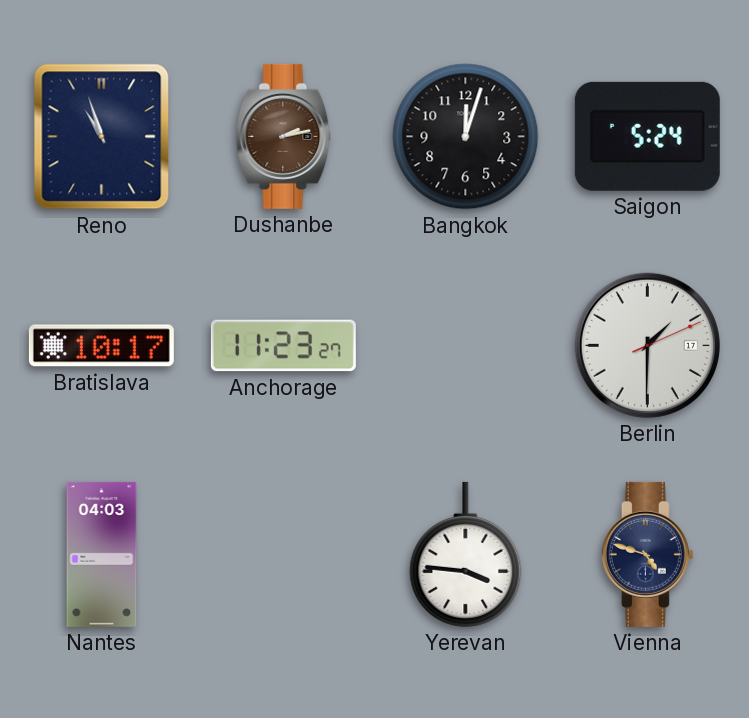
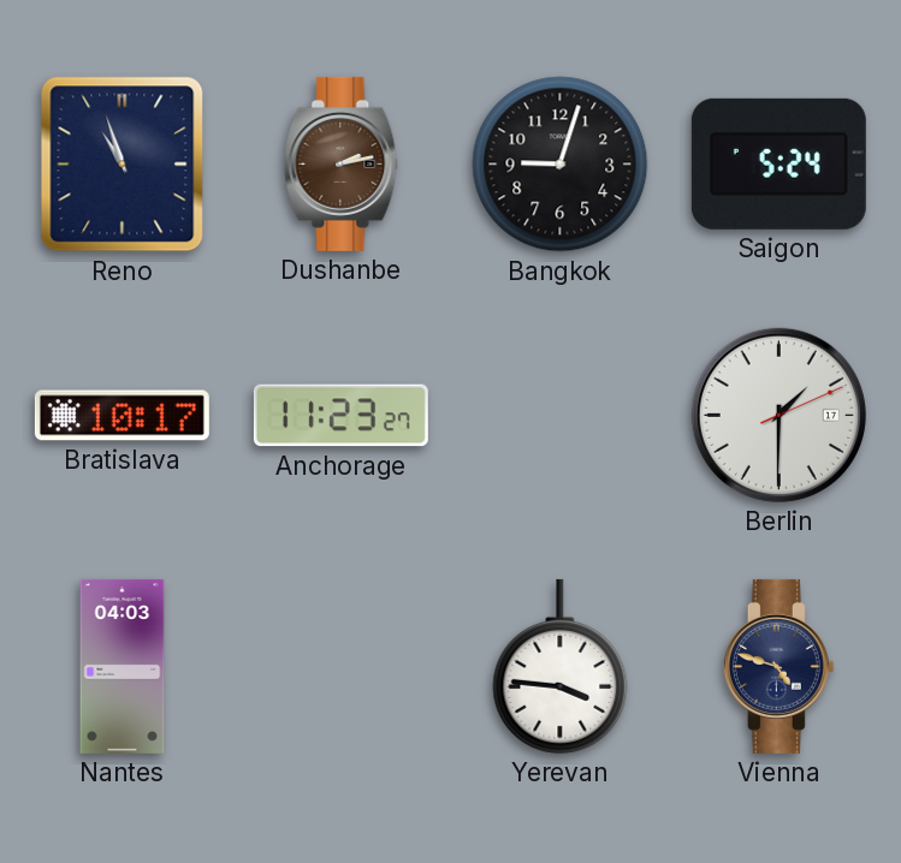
Bangkok: 12:03 -> 9:03
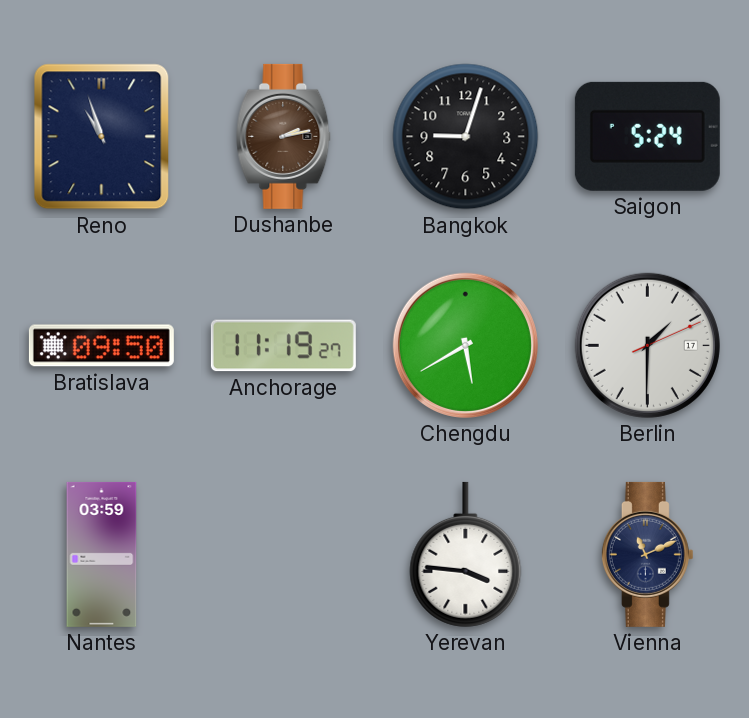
Bratislava: 10:17 -> 09:50
Anchorage: 11:23 -> 11:19
Chengdu: none -> 5:40
Nantes: 04:03 -> 03:59
Vienna: 4:48 -> 11:11
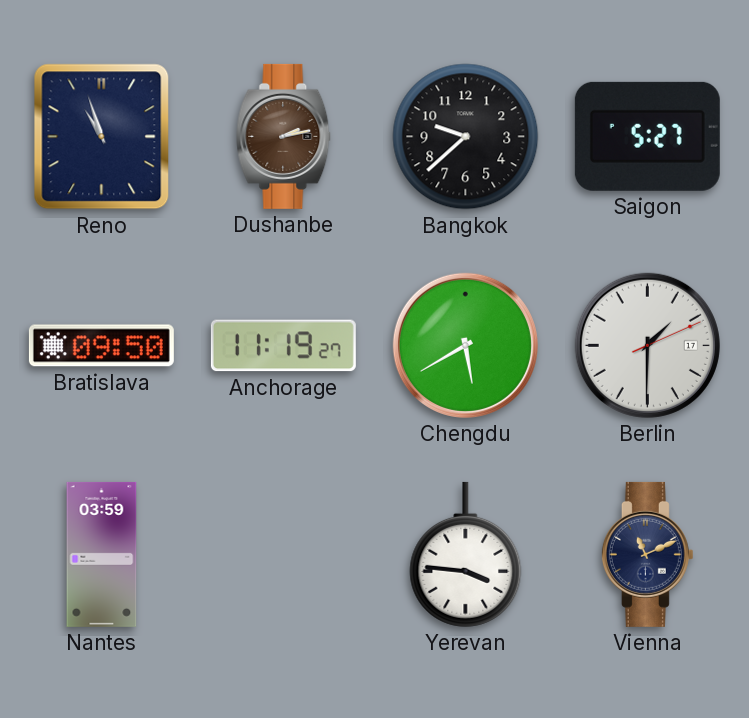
Bangkok: 9:03 -> 9:38
Saigon: 5:24 -> 5:27
